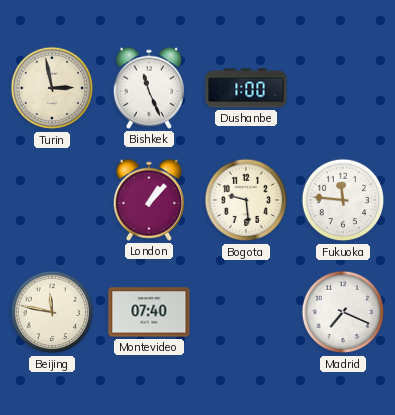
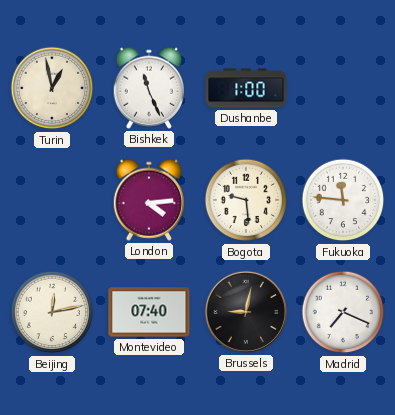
Turin: 2:58 -> 12:58
London: 1:07 -> 4:14
Beijing: 11:47 -> 12:13
Brussels: none -> 9:02
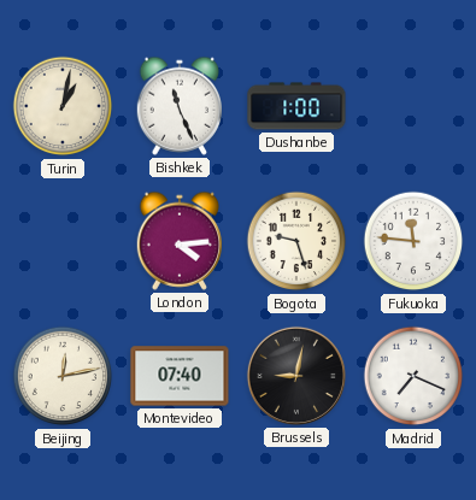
Turin: 12:58 -> 1:02
Bogota: 9:29 -> 9:27
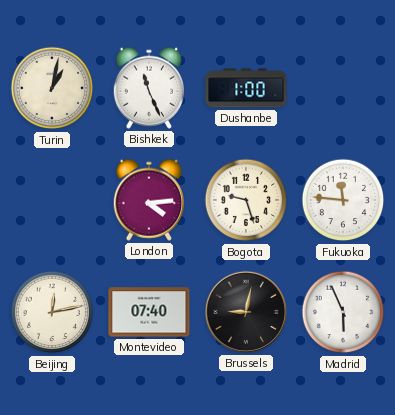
Madrid: 7:19 -> 5:56
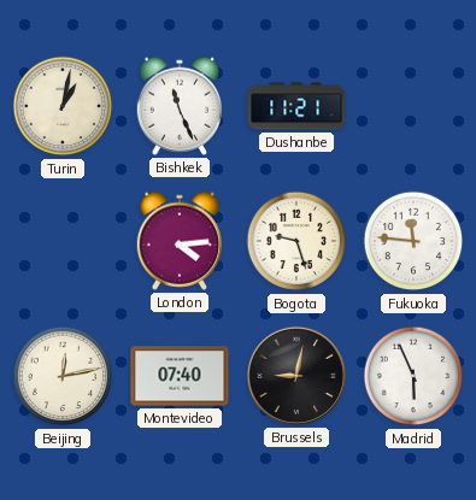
Dushanbe: 1:00 -> 11:21
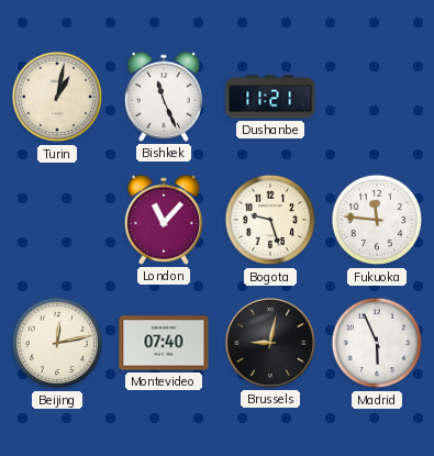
London: 4:14 -> 11:07
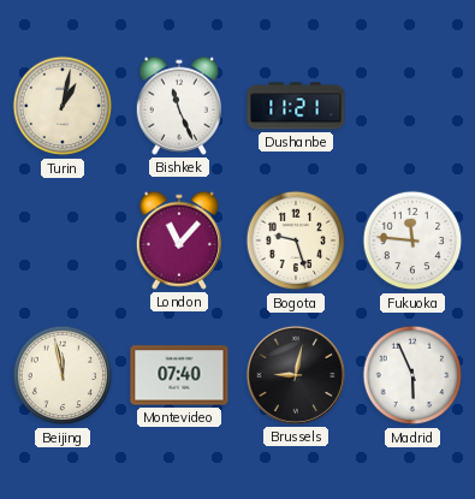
Beijing: 12:13 -> 11:58
